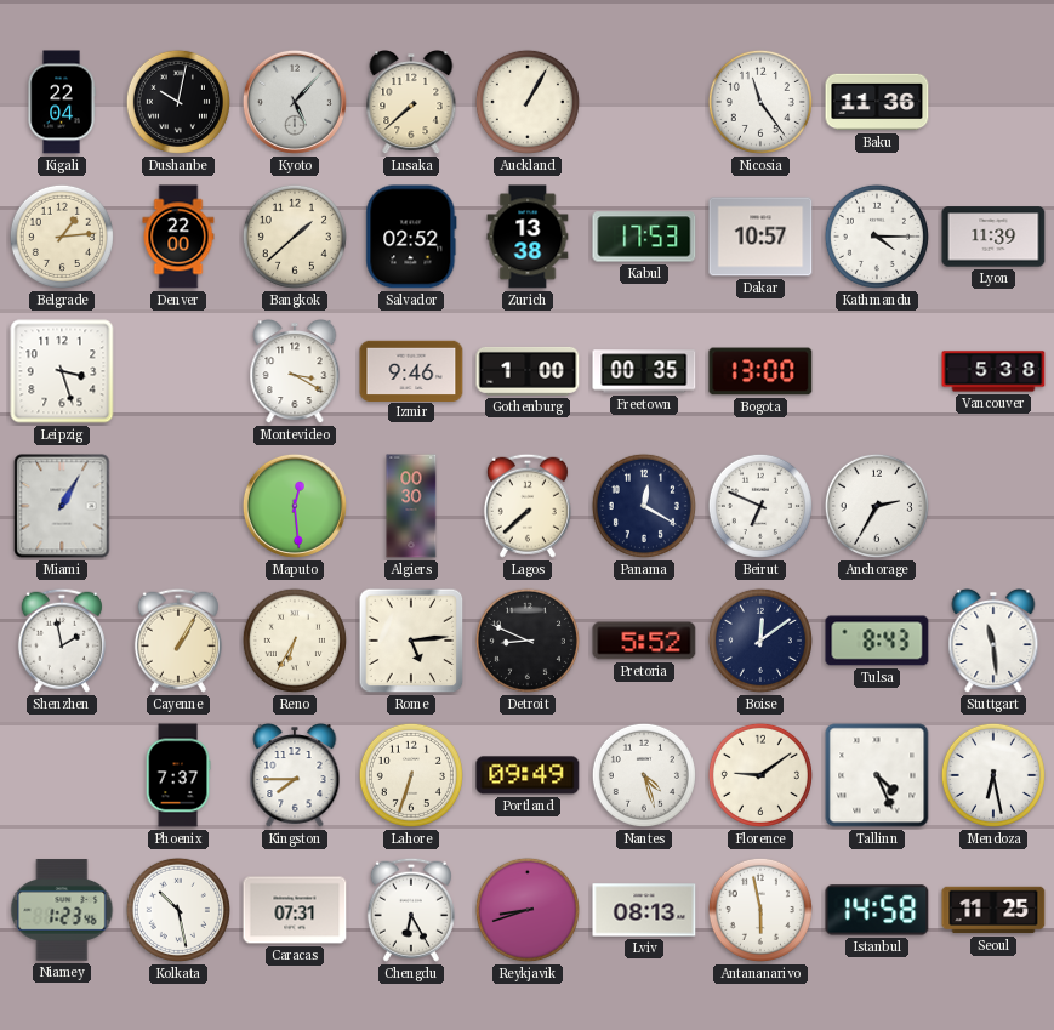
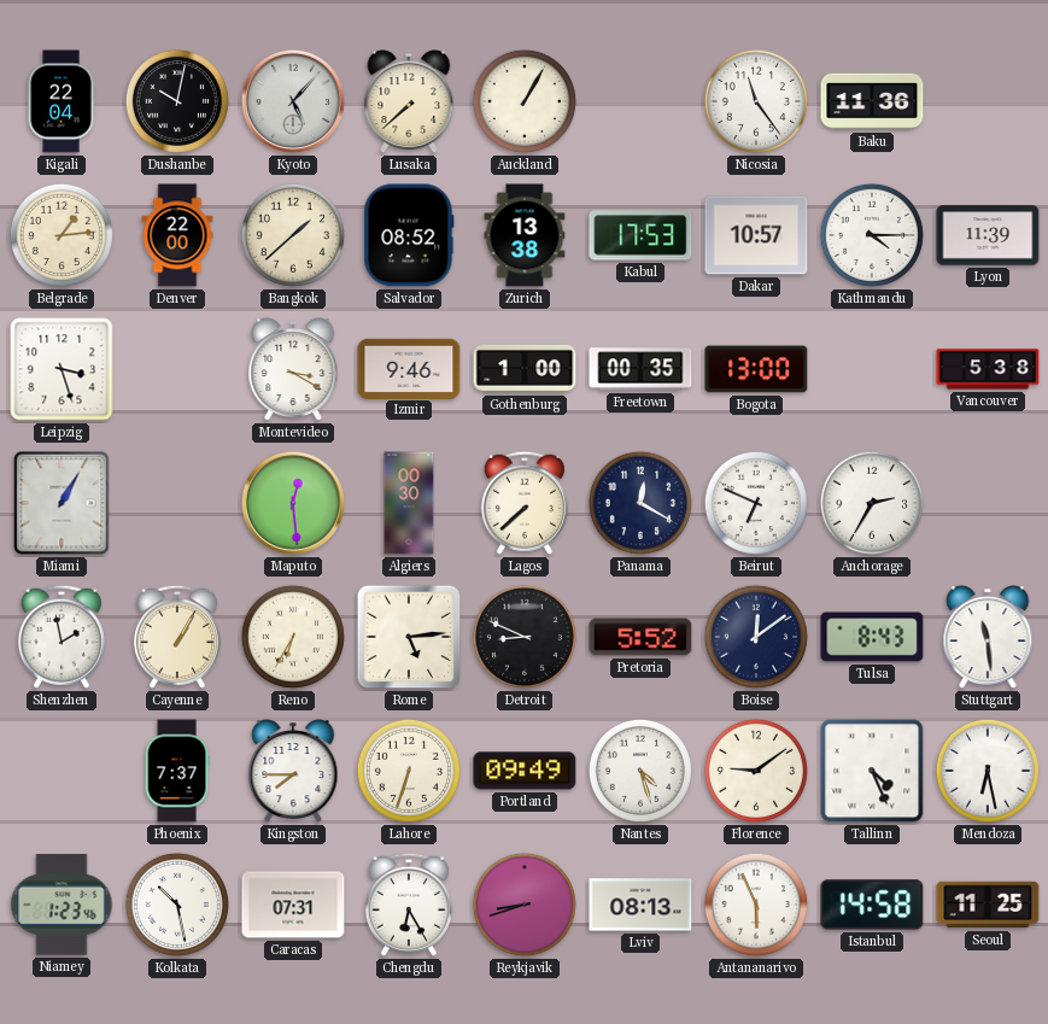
Salvador: 02:52 -> 08:52
Antananarivo: 5:58 -> 5:56
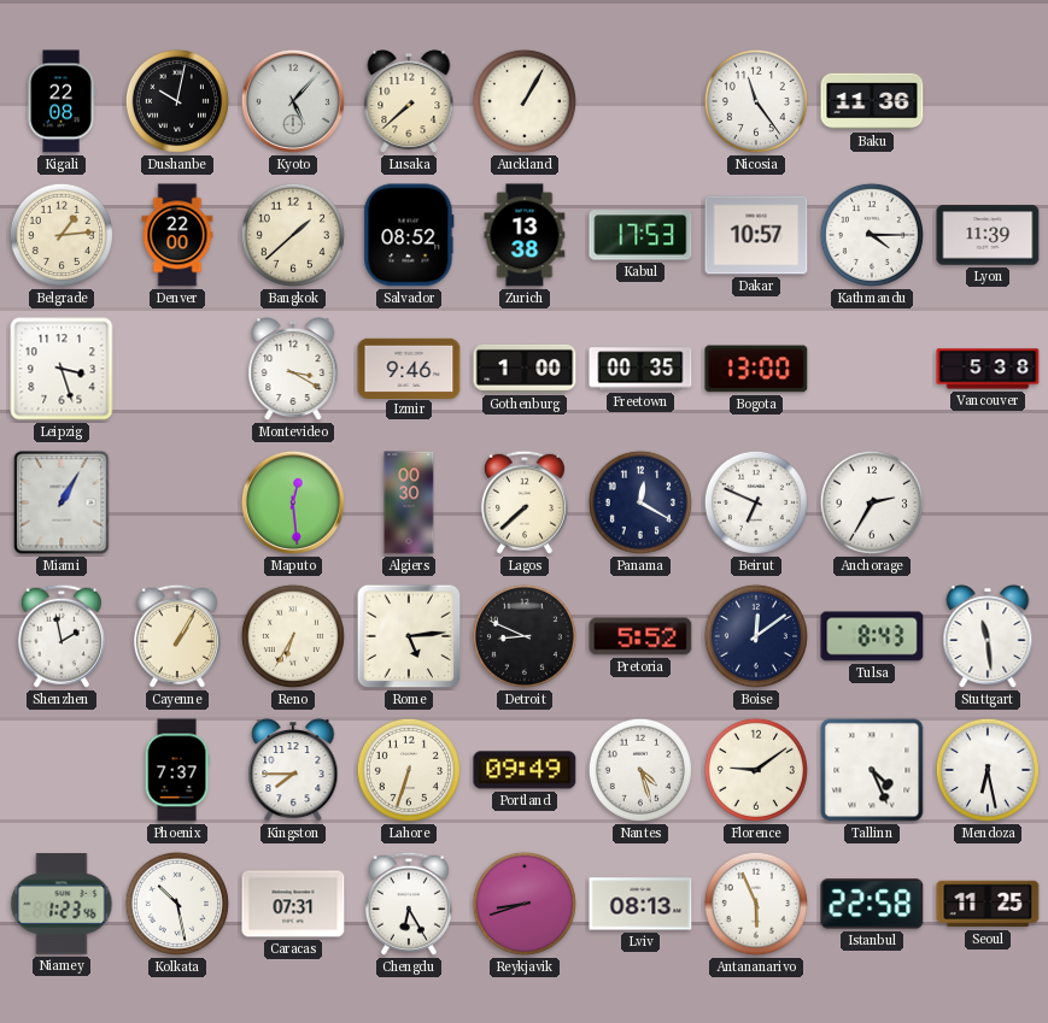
Kigali: 22:04 -> 22:08
Istanbul: 14:58 -> 22:58
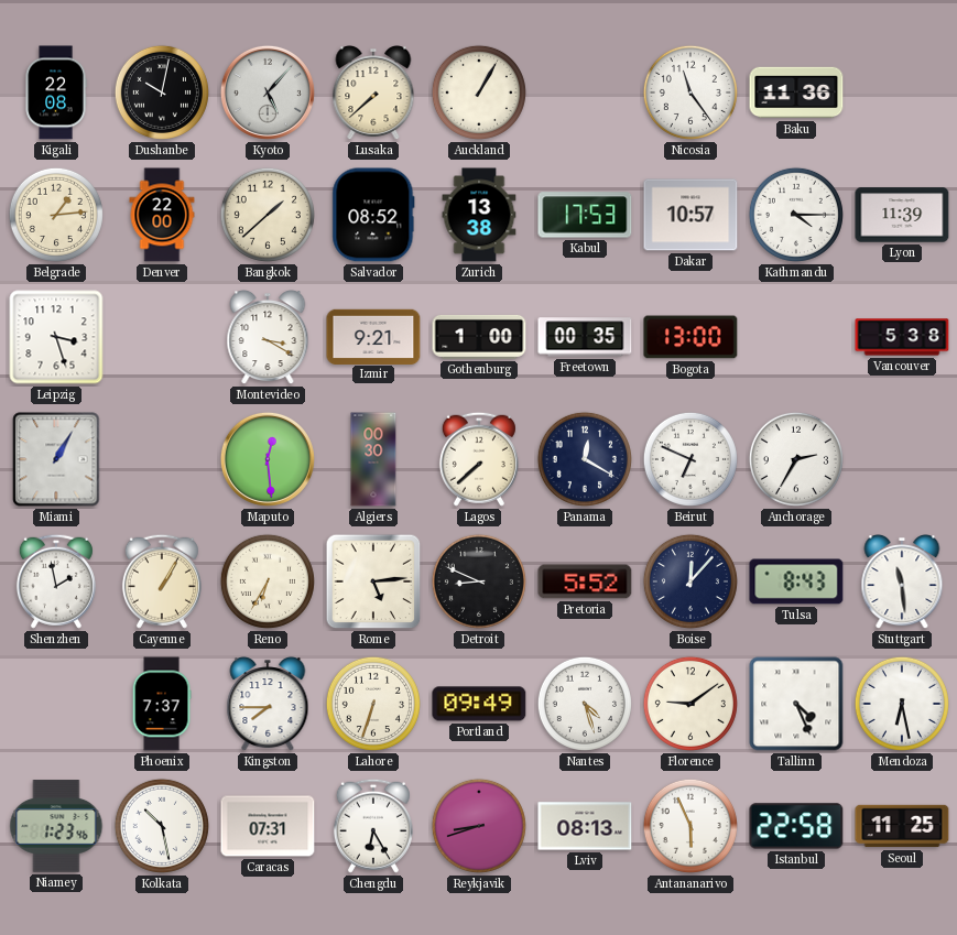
Izmir: 9:46 -> 9:21
Boise: 12:09 -> 12:07
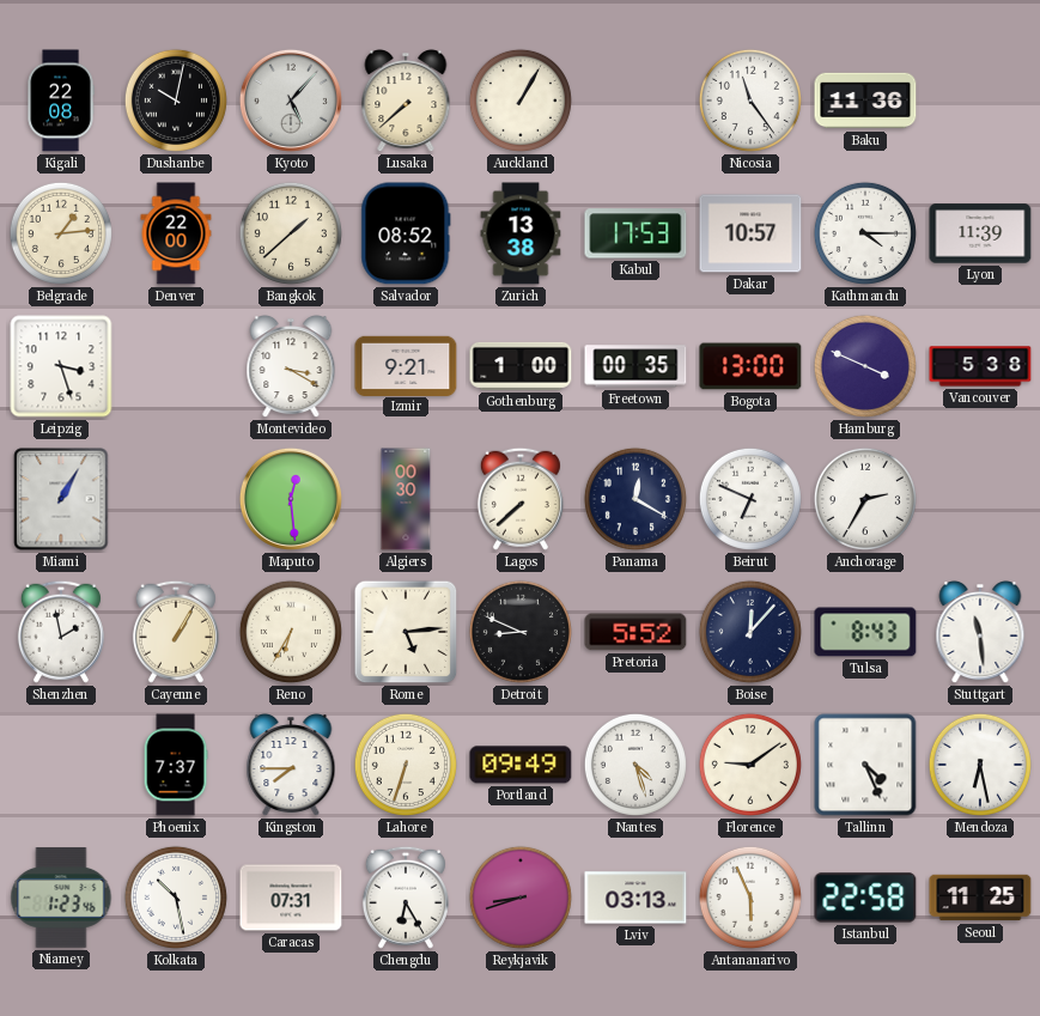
Hamburg: none -> 3:49
Lviv: 08:13 -> 03:13
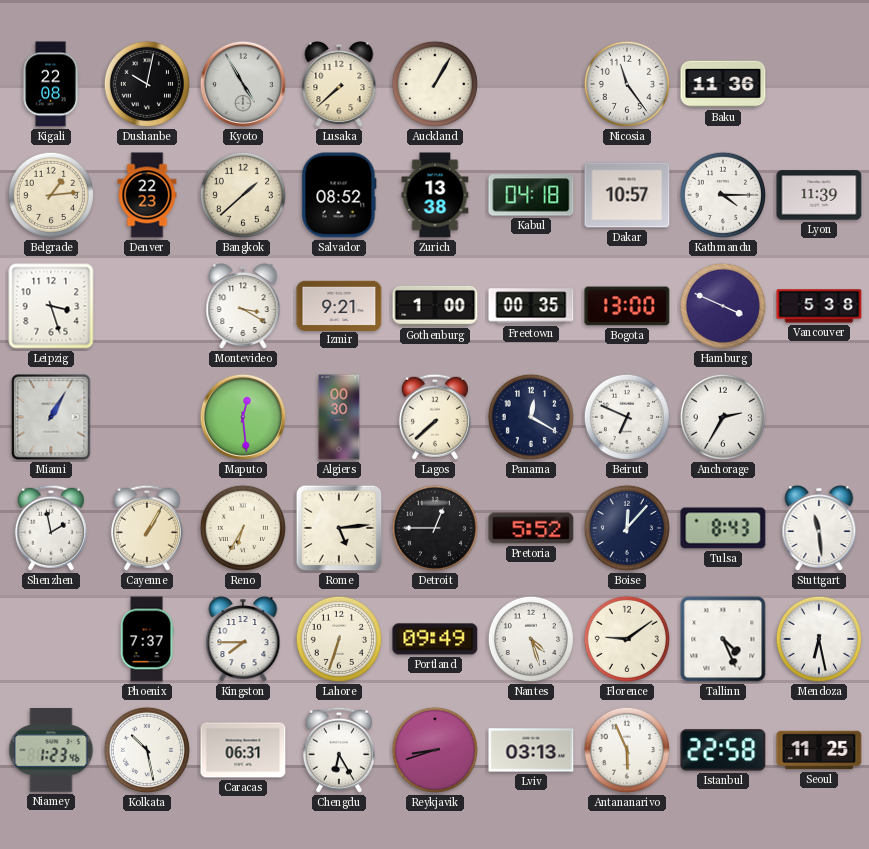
Kyoto: 5:07 -> 4:55
Denver: 22:00 -> 22:23
Kabul: 17:53 -> 04:18
Detroit: 8:49 -> 12:45
Caracas: 07:31 -> 06:31
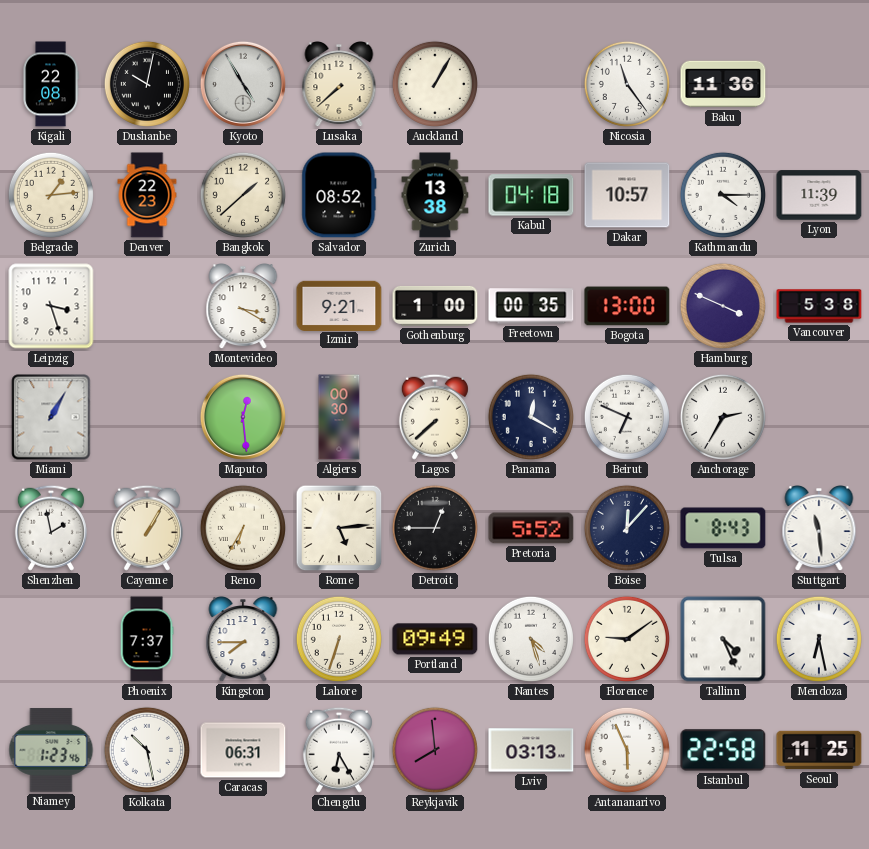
Reykjavik: 8:42 -> 7:59
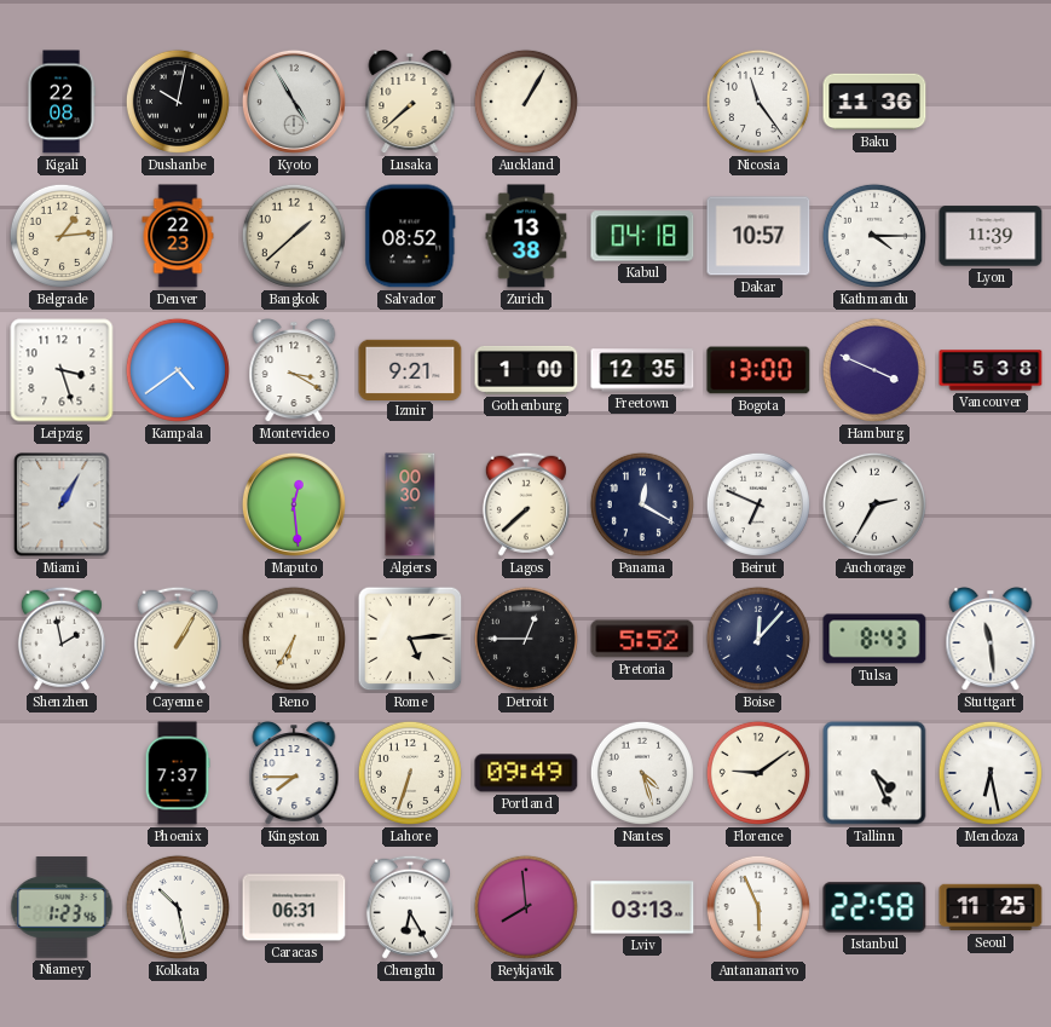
Kampala: none -> 4:39
Freetown: 00:35 -> 12:35
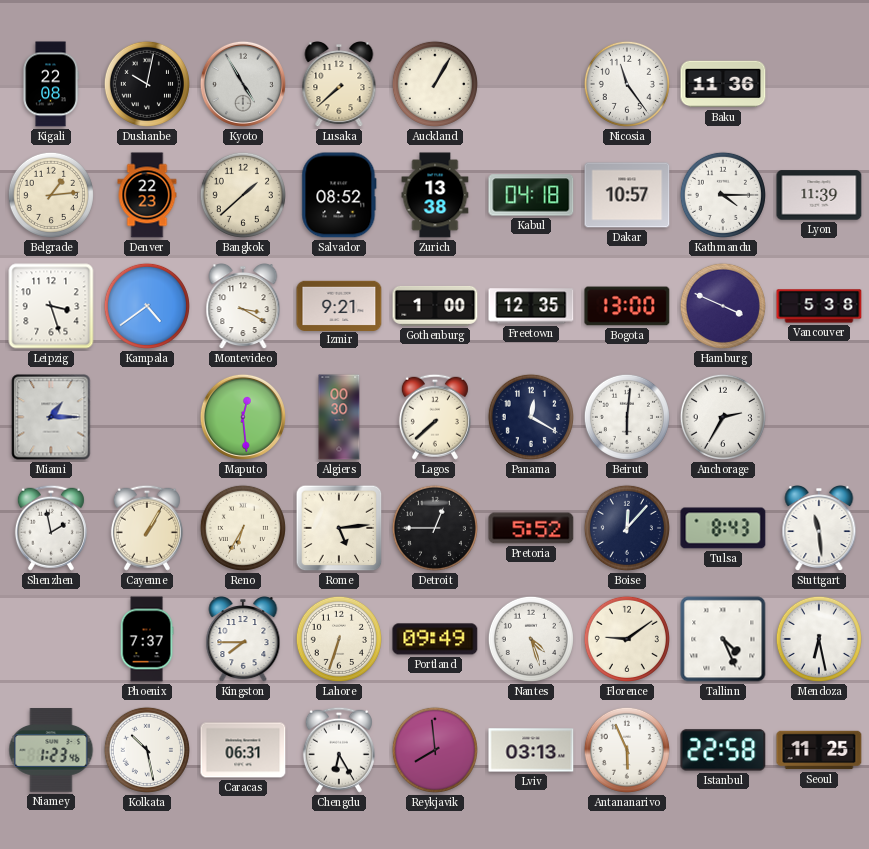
Miami: 1:05 -> 1:15
Beirut: 6:49 -> 6:01
